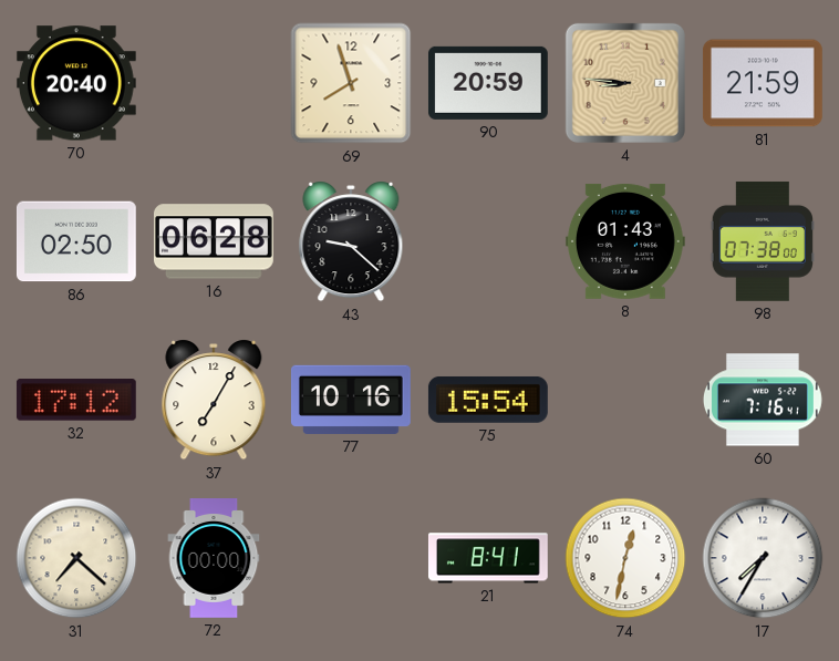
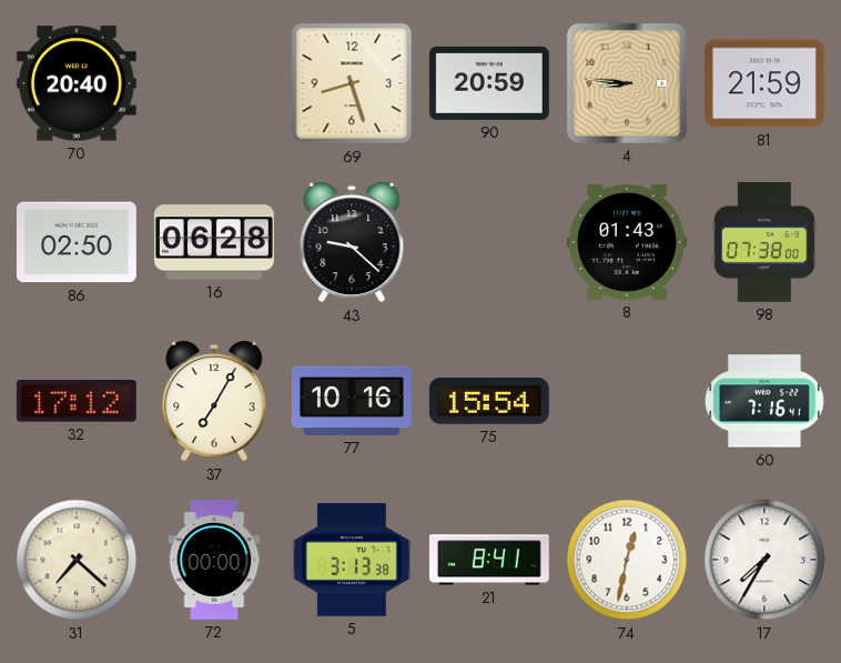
69: 7:57 -> 8:27
5: none -> 3:13
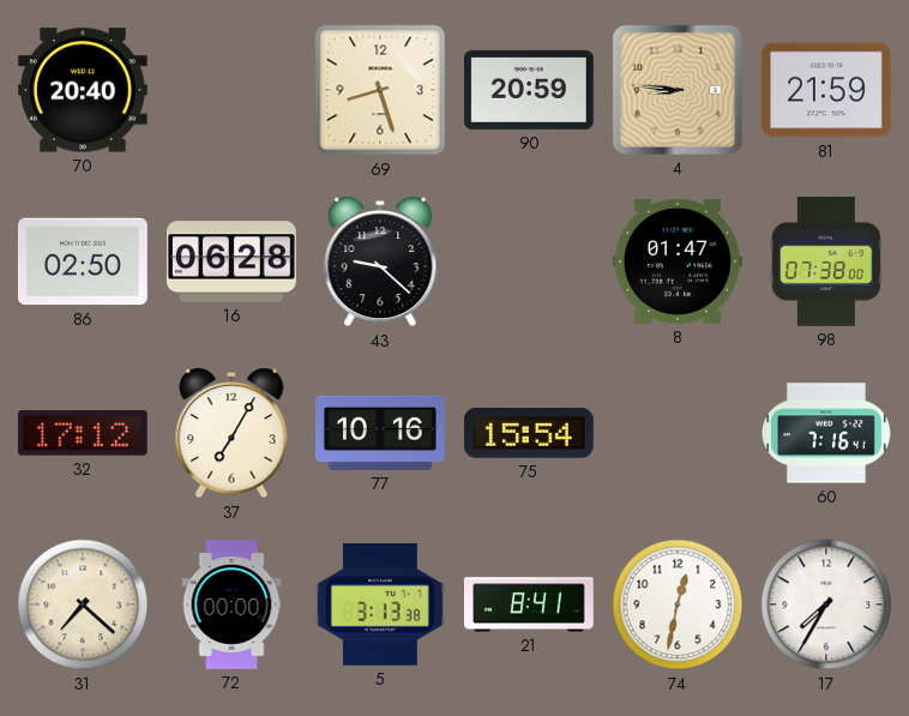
8: 01:43 -> 01:47
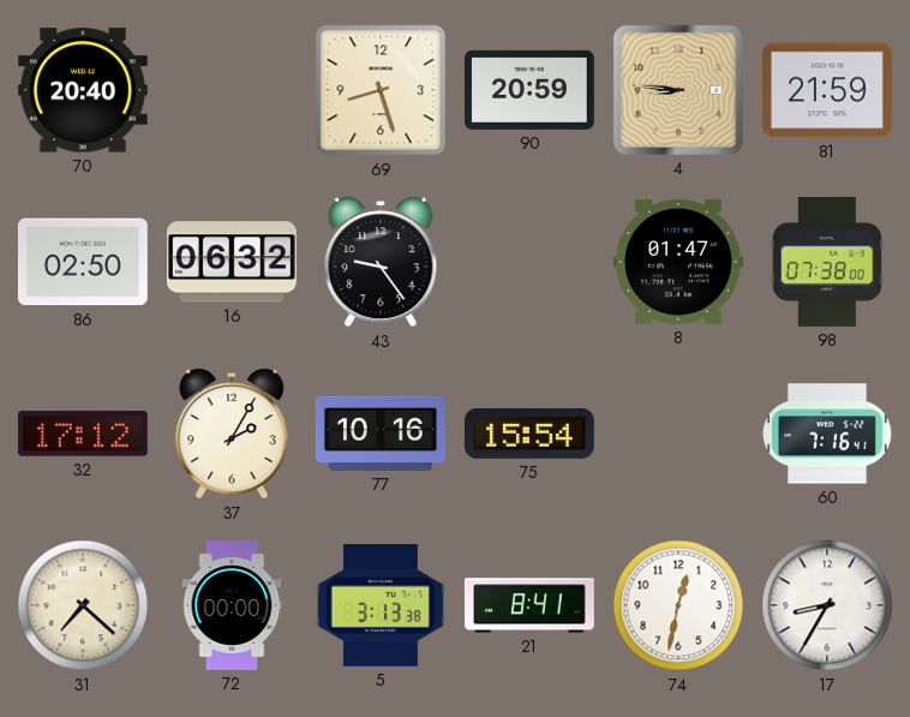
16: 06:28 -> 06:32
43: 9:22 -> 9:24
37: 7:05 -> 2:05
17: 7:35 -> 8:35
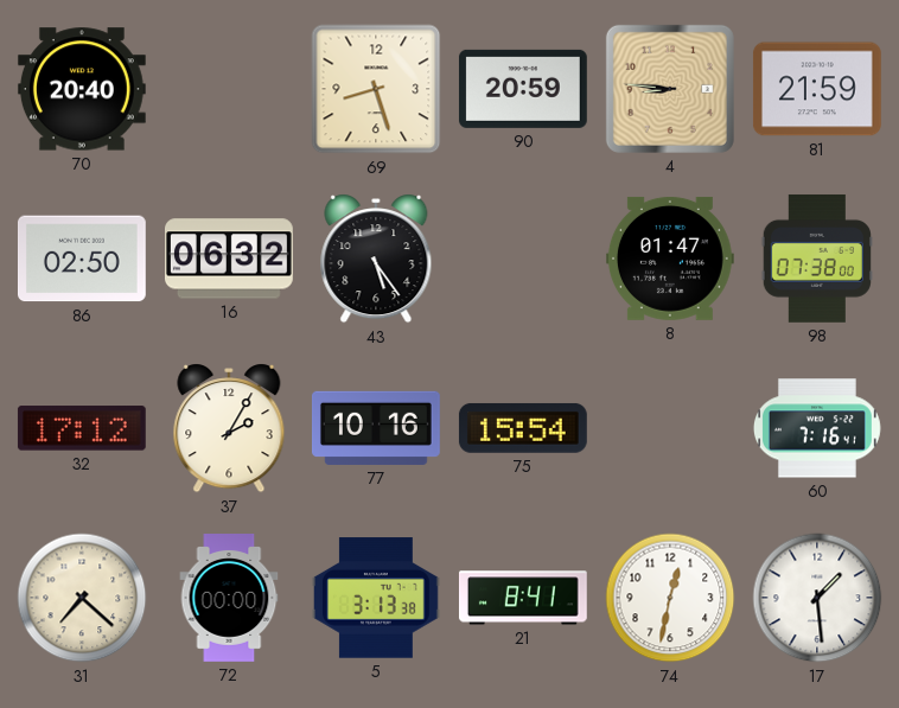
43: 9:24 -> 5:24
17: 8:35 -> 1:29
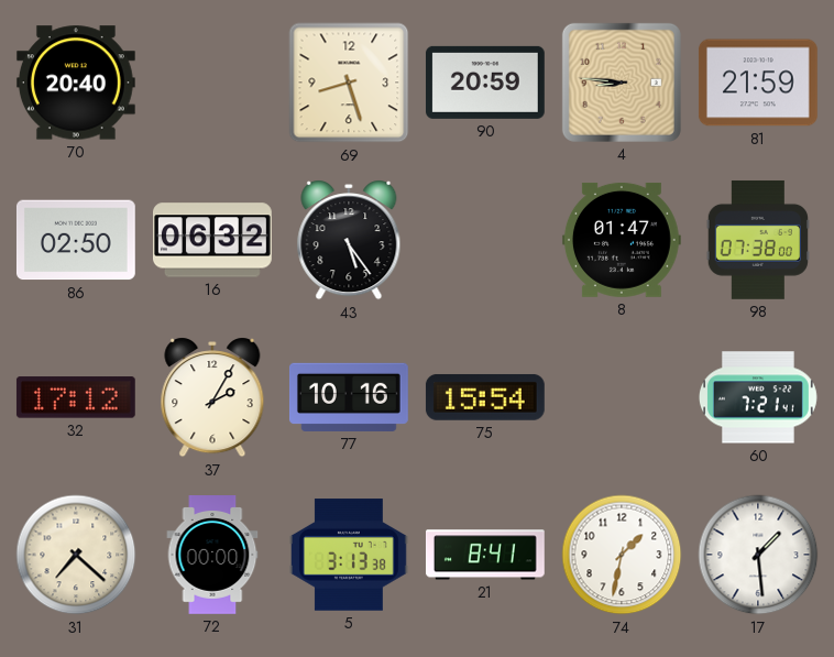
60: 7:16 -> 7:21
74: 12:32 -> 1:32
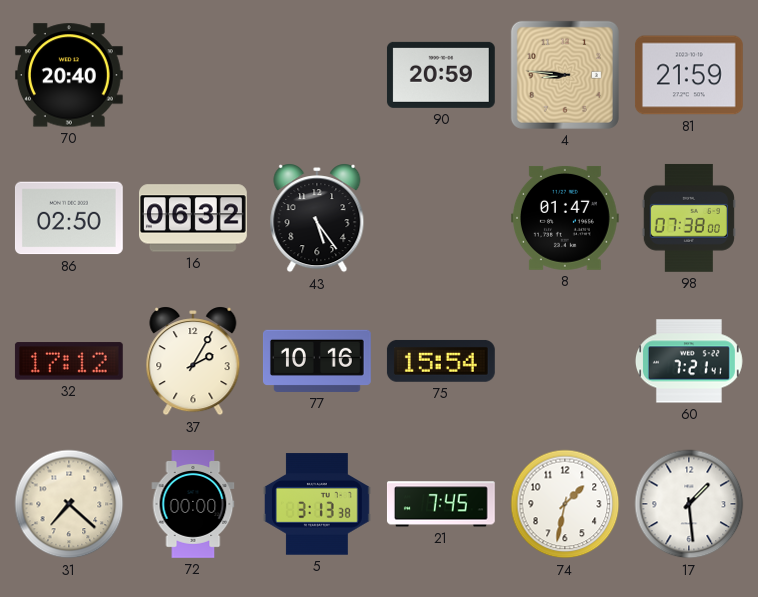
69: 8:27 -> none
21: 8:41 -> 7:45
